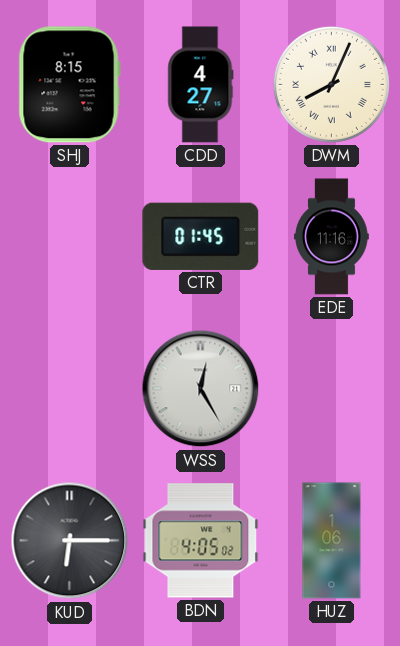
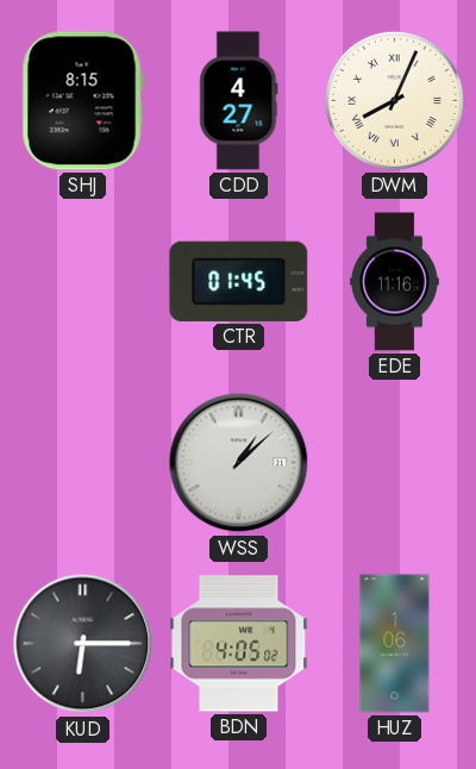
WSS: 12:25 -> 1:08
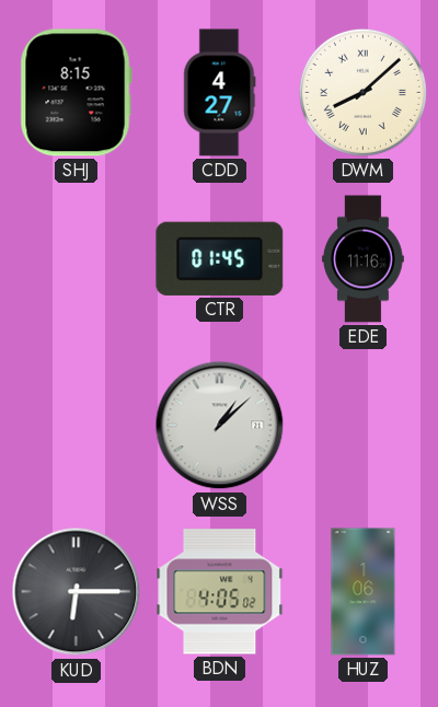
DWM: 8:04 -> 8:08
